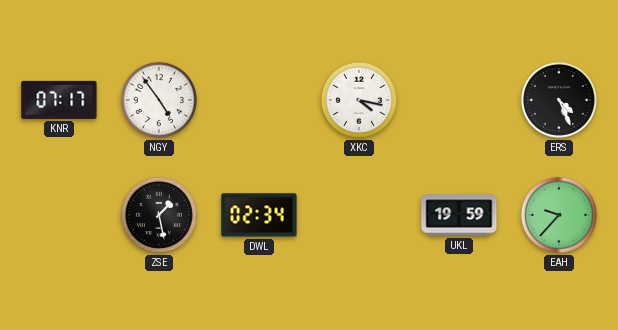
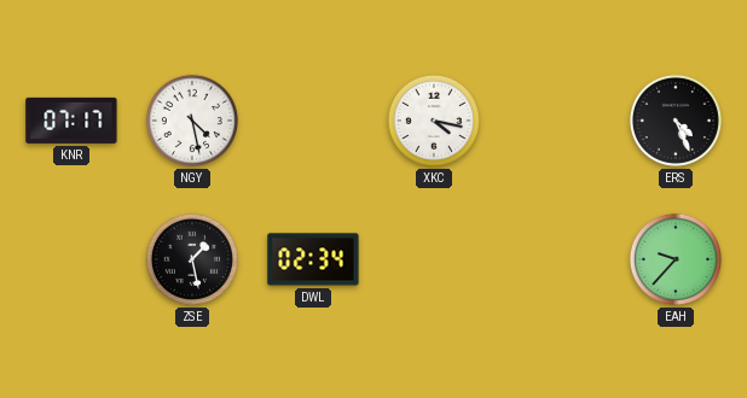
NGY: 4:54 -> 4:28
UKL: 19:59 -> none
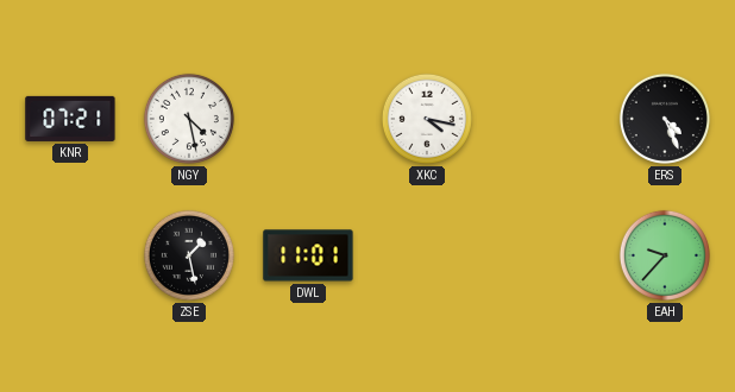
KNR: 07:17 -> 07:21
DWL: 02:34 -> 11:01
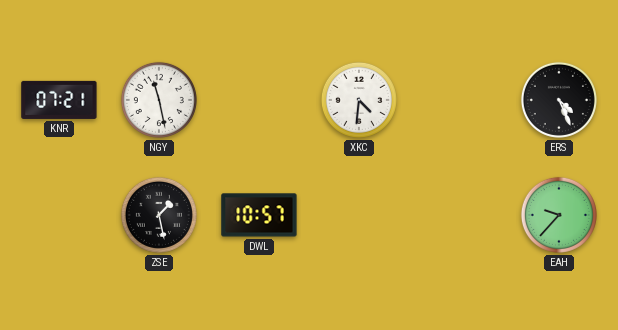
NGY: 4:28 -> 11:28
XKC: 4:17 -> 4:31
DWL: 11:01 -> 10:57
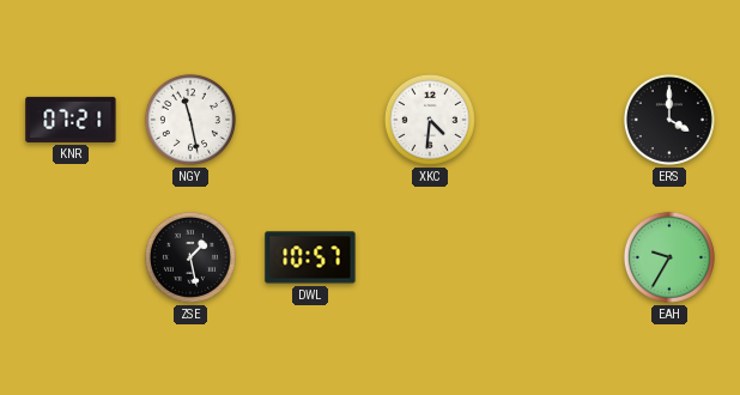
ERS: 4:26 -> 4:00
EAH: 9:37 -> 9:35
